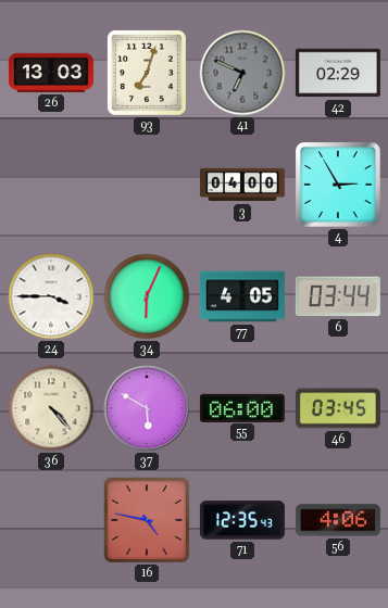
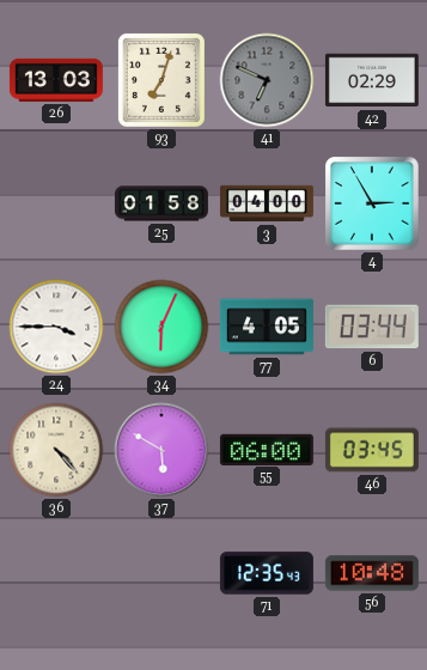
25: none -> 01:58
16: 4:47 -> none
56: 4:06 -> 10:48
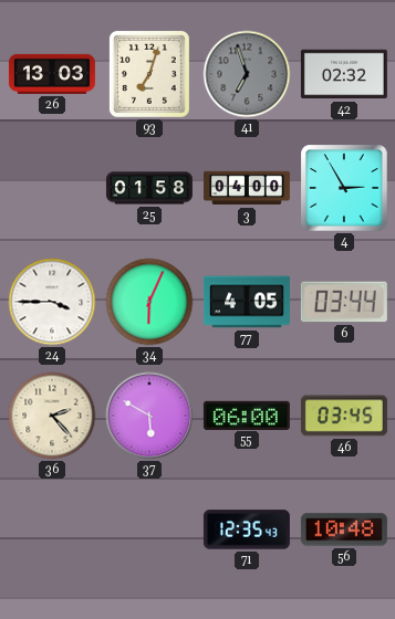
41: 6:49 -> 6:57
42: 02:29 -> 02:32
36: 4:23 -> 2:23
